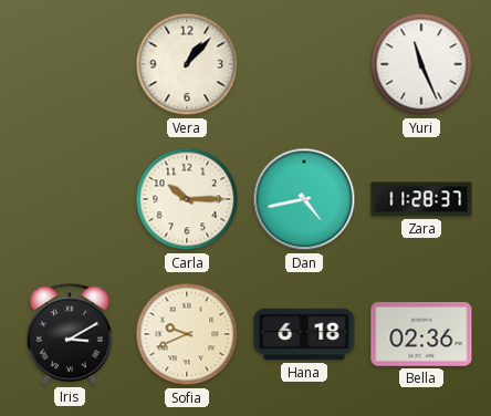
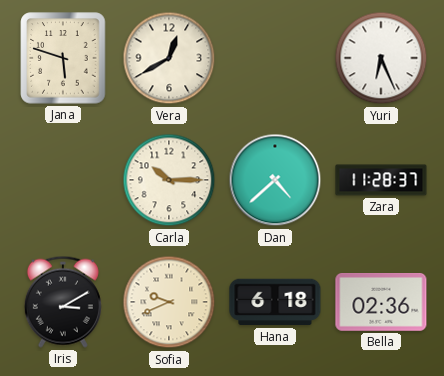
Jana: none -> 5:48
Vera: 1:07 -> 12:40
Yuri: 11:26 -> 6:26
Dan: 4:43 -> 4:38
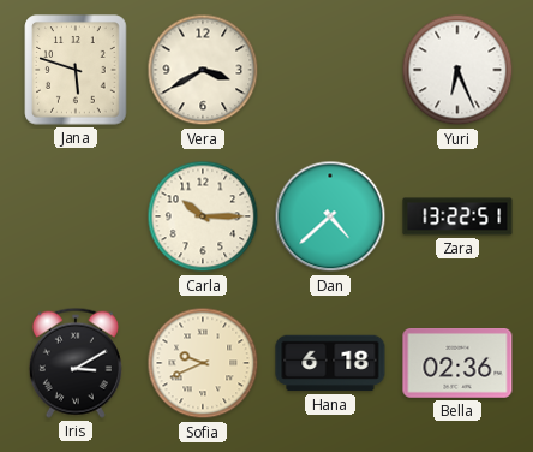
Vera: 12:40 -> 3:40
Zara: 11:28 -> 13:22
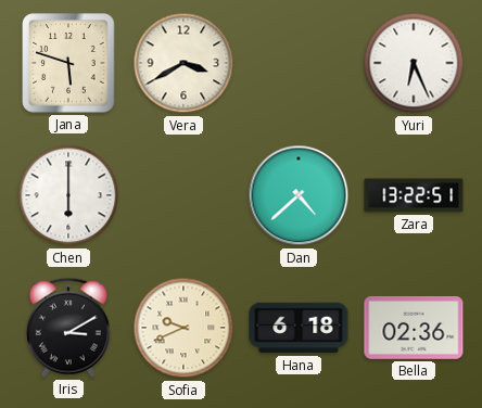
Chen: none -> 6:00
Carla: 10:15 -> none
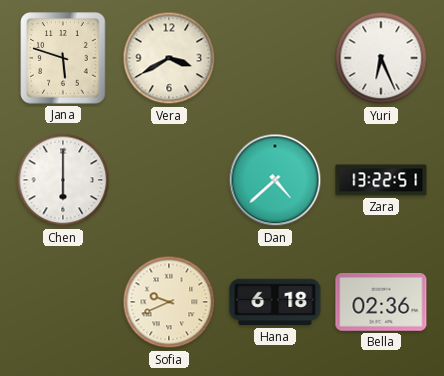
Iris: 3:10 -> none
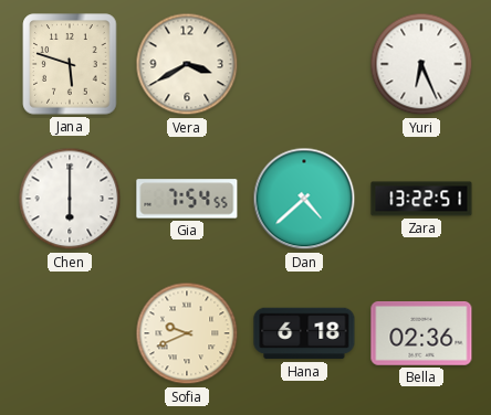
Gia: none -> 7:54
